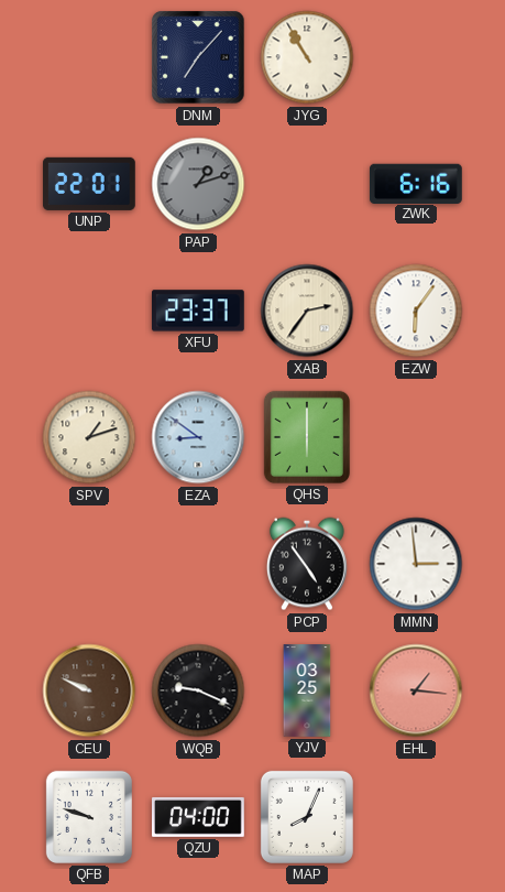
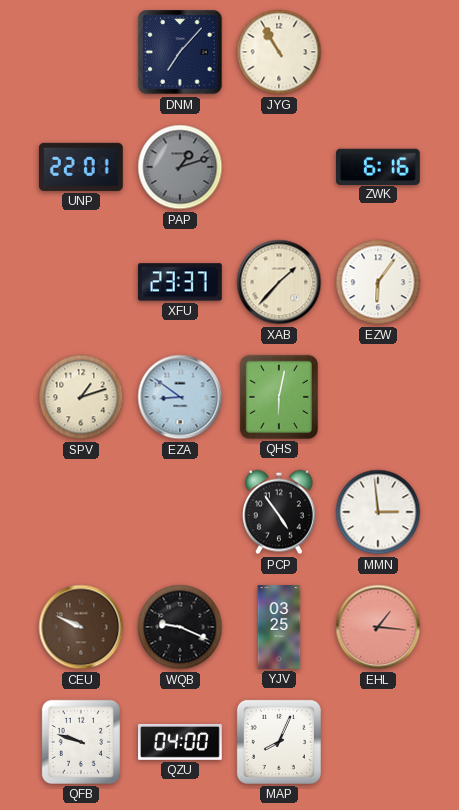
XAB: 2:36 -> 1:37
QHS: 6:00 -> 6:02
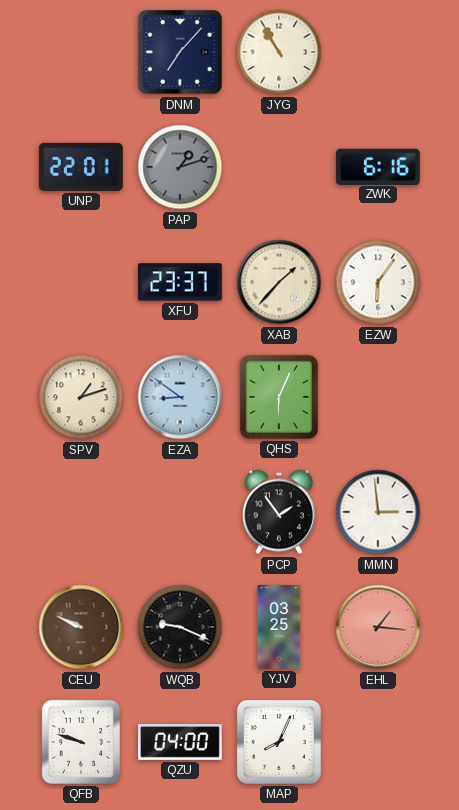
QHS: 6:02 -> 6:04
PCP: 4:54 -> 1:54
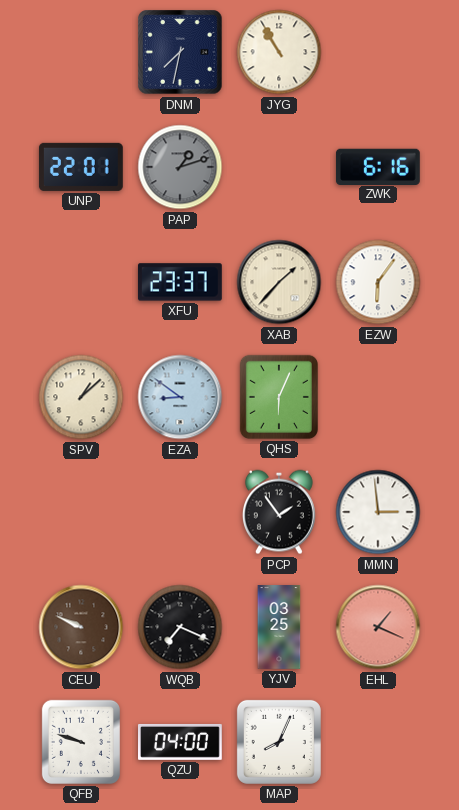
DNM: 7:07 -> 7:32
SPV: 1:12 -> 1:08
WQB: 9:19 -> 7:19
EHL: 1:16 -> 1:19
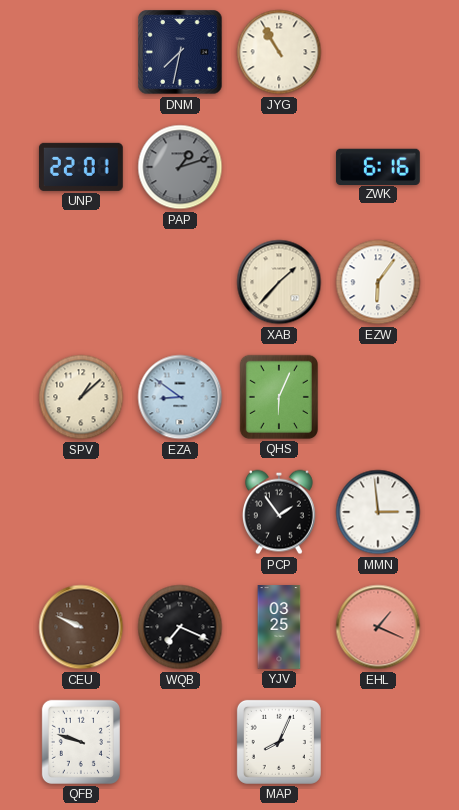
XFU: 23:37 -> none
QZU: 04:00 -> none
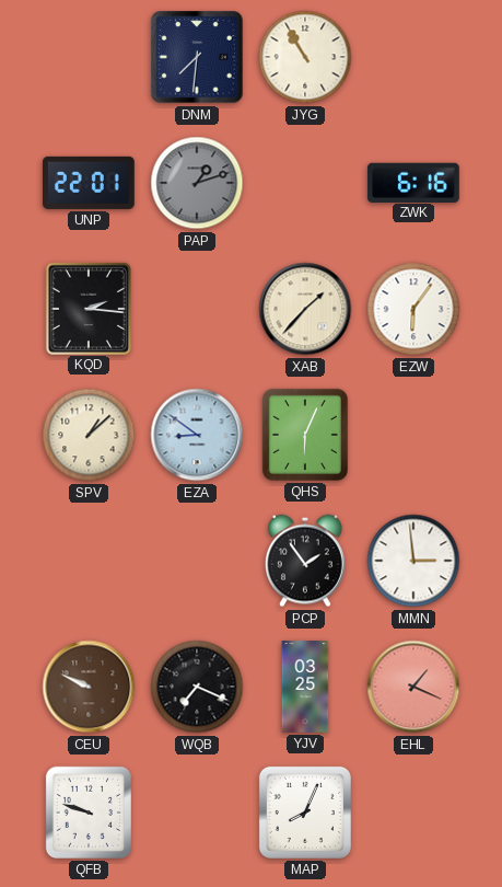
DNM: 7:32 -> 7:31
KQD: none -> 2:16
